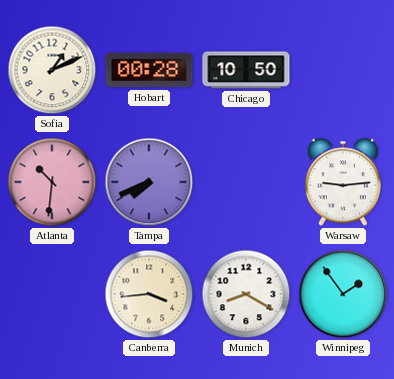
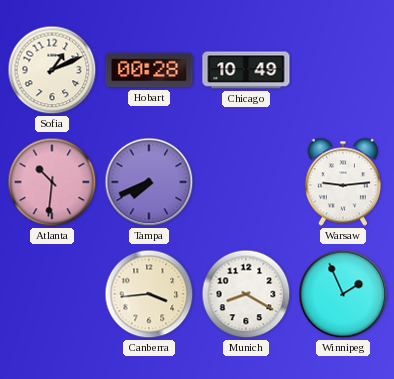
Chicago: 10:50 -> 10:49
Winnipeg: 1:54 -> 1:56
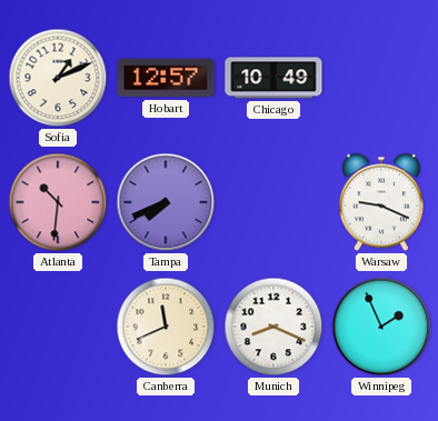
Hobart: 00:28 -> 12:57
Warsaw: 9:14 -> 9:19
Canberra: 3:44 -> 11:41
Munich: 8:20 -> 8:19
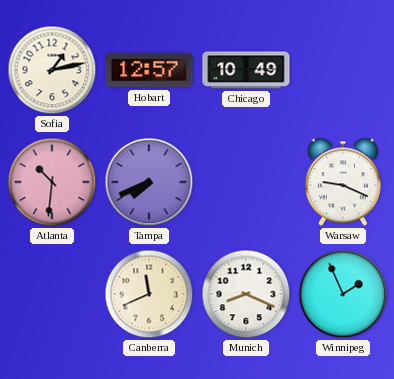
Sofia: 1:11 -> 1:13
